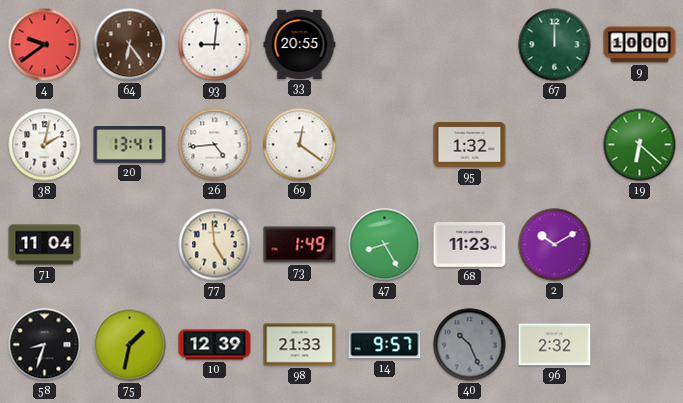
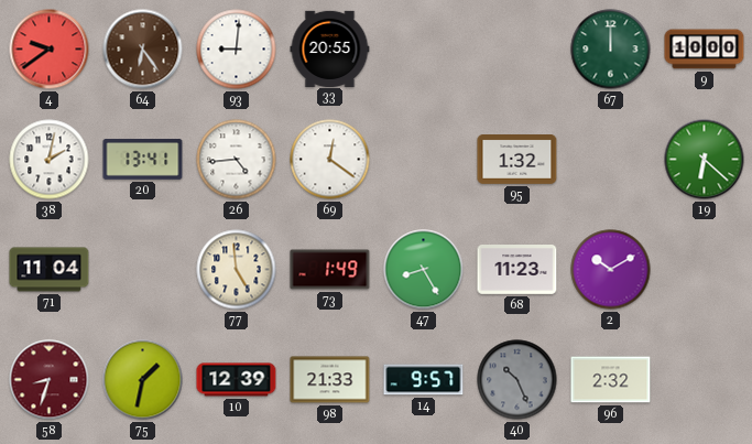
58 dial: black -> burgundy
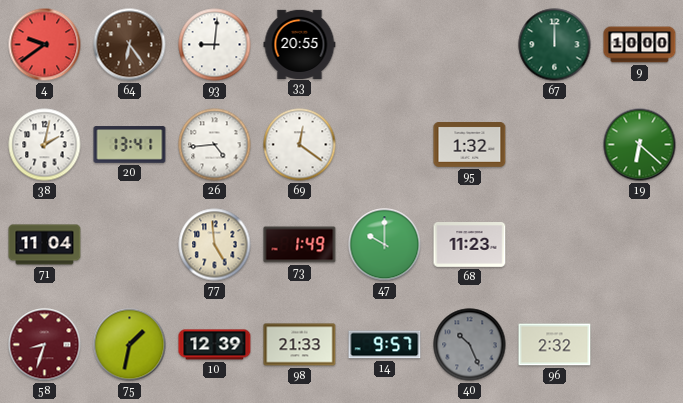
47: 8:25 -> 10:00
2: 10:10 -> none
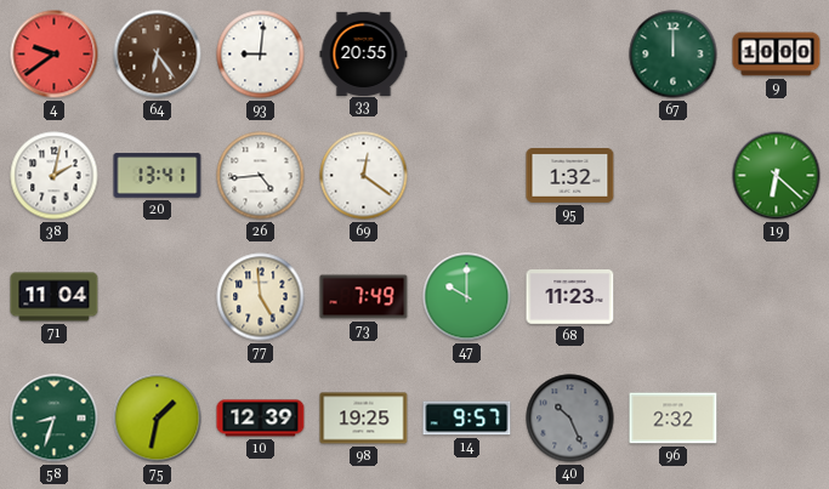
73: 1:49 -> 7:49
58 dial: burgundy -> green
98: 21:33 -> 19:25
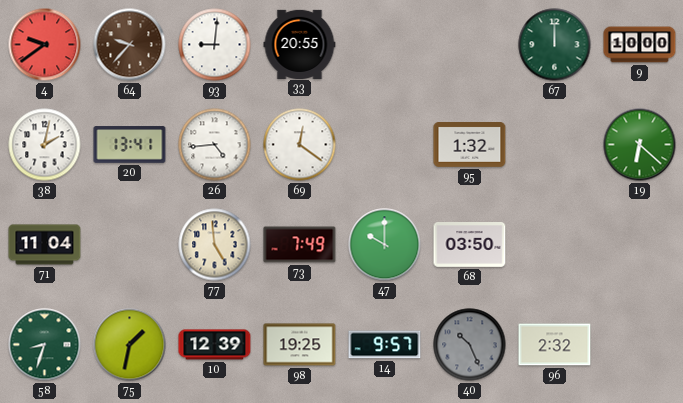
64: 6:24 -> 9:37
68: 11:23 -> 03:50
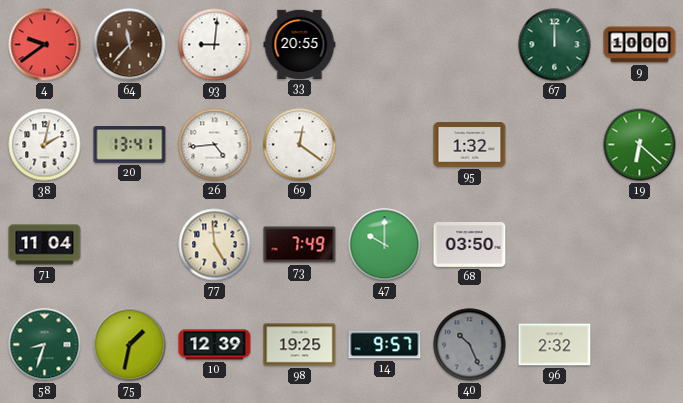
64: 9:37 -> 11:37
